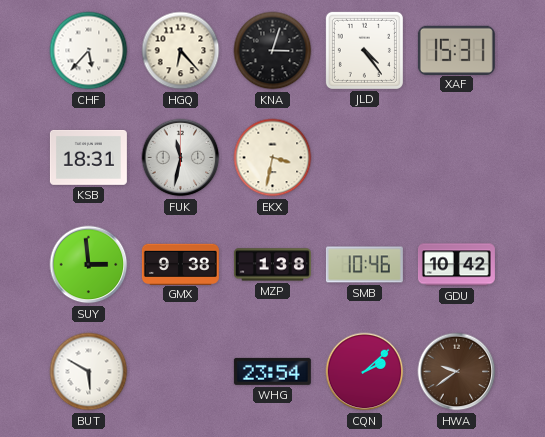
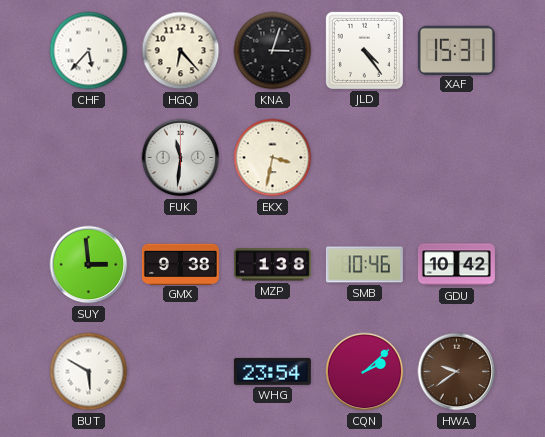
KSB: 18:31 -> none
FUK: 11:32 -> 11:31
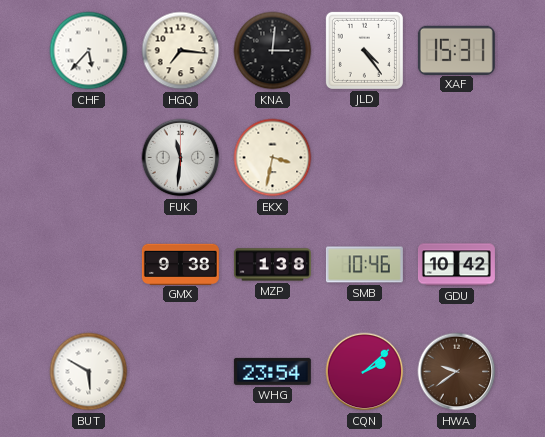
HGQ: 6:23 -> 7:16
KNA: 3:03 -> 3:01
SUY: 2:59 -> none
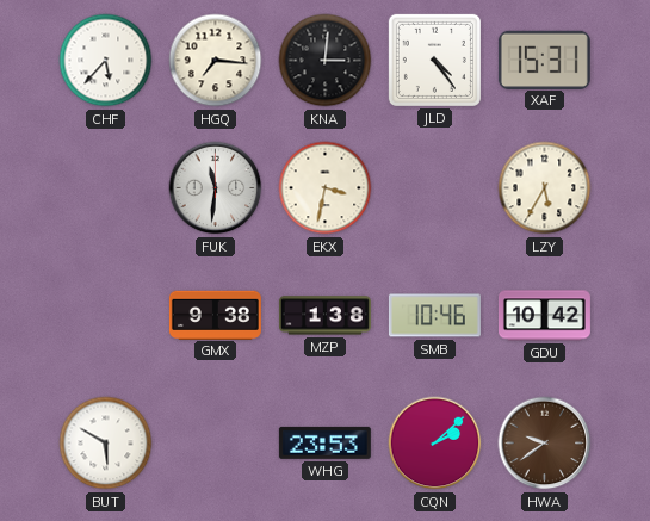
LZY: none -> 5:35
WHG: 23:54 -> 23:53
